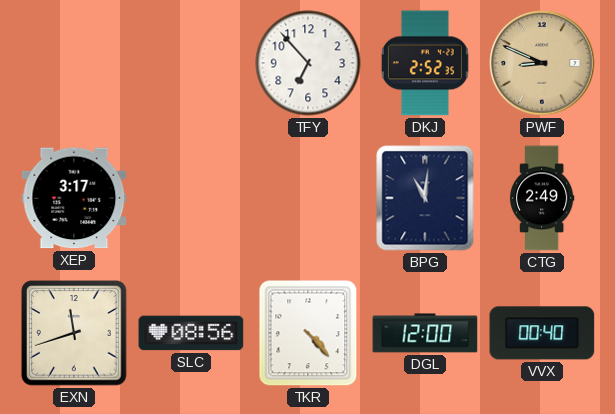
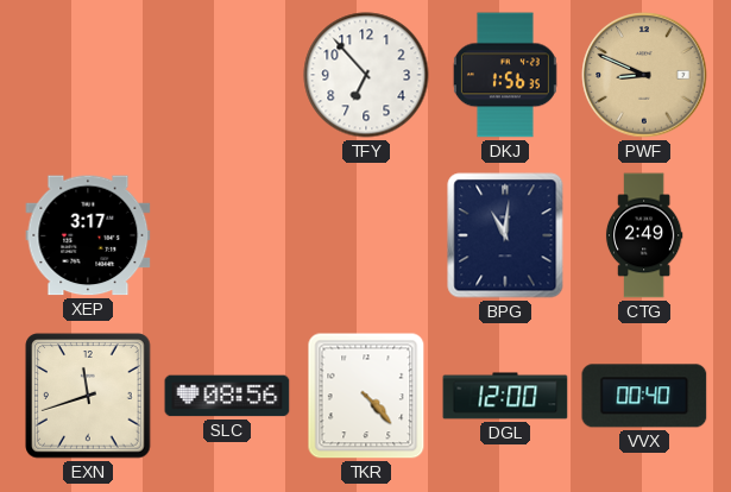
DKJ: 2:52 -> 1:56
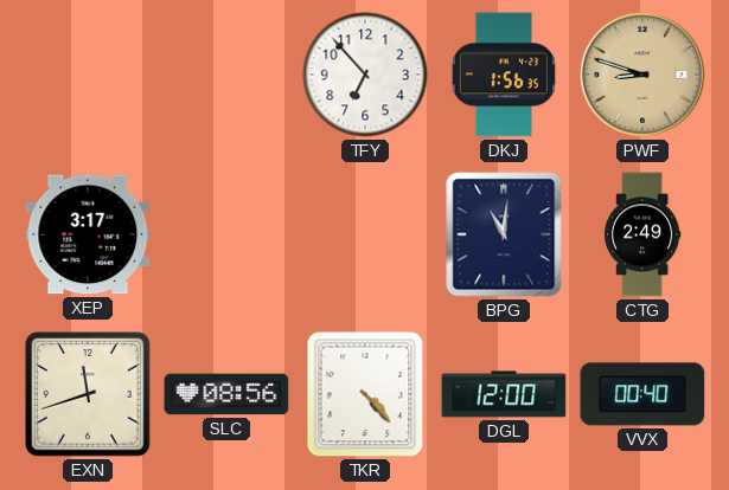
PWF: 8:49 -> 8:48
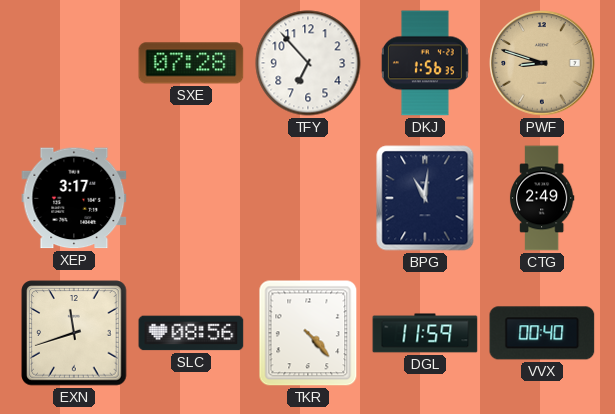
SXE: none -> 07:28
DGL: 12:00 -> 11:59
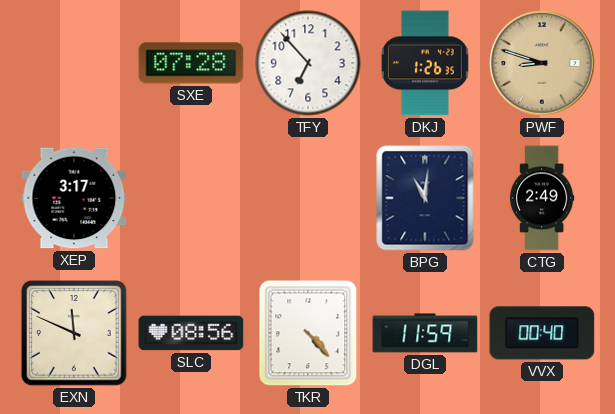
DKJ: 1:56 -> 1:26
EXN: 11:42 -> 11:49
